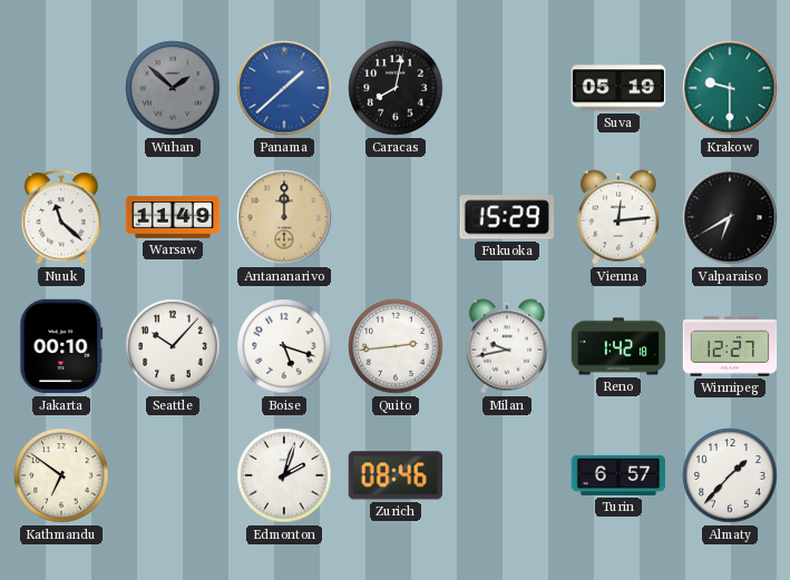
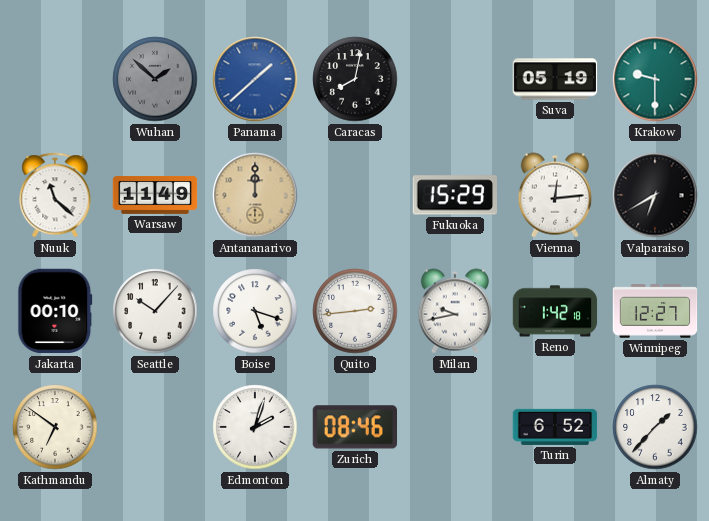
Turin: 6:57 -> 6:52
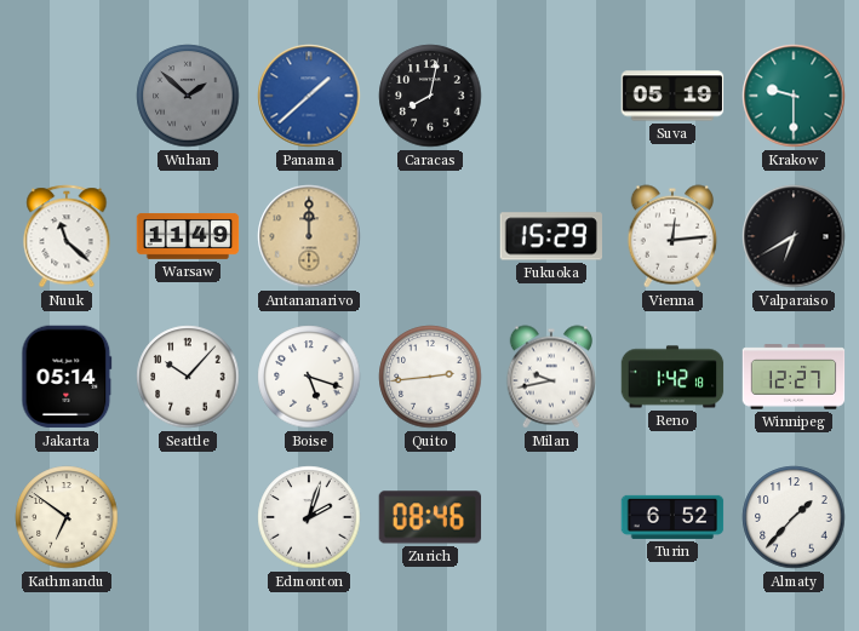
Jakarta: 00:10 -> 05:14
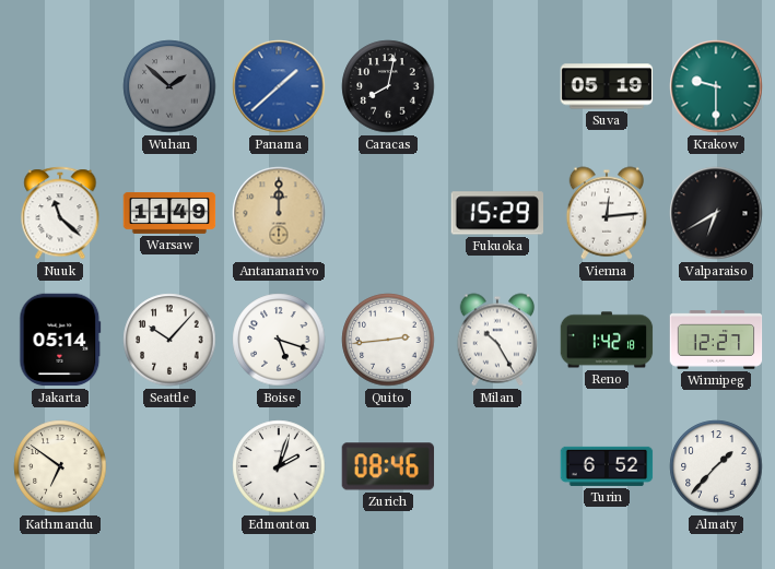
Milan: 9:43 -> 10:25
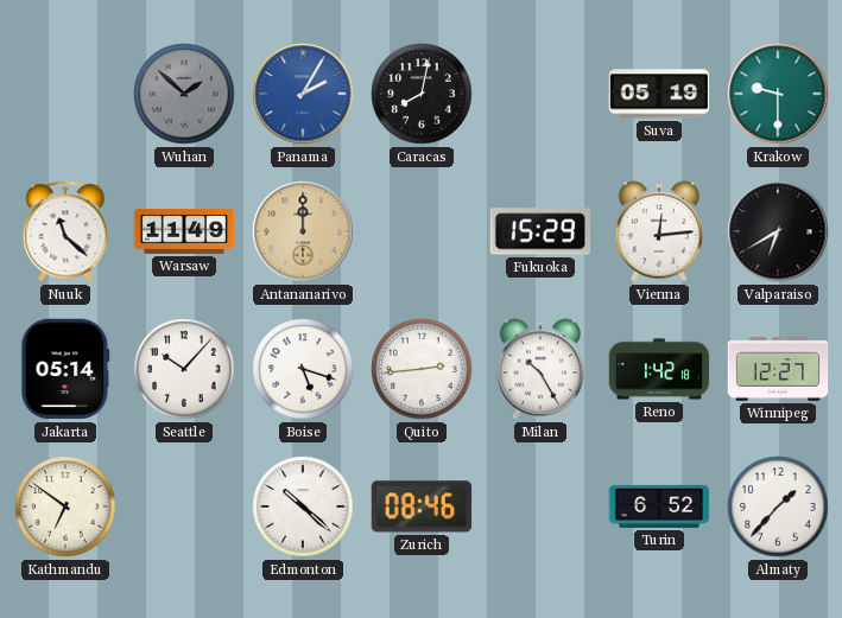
Panama: 1:38 -> 2:05
Edmonton: 2:03 -> 10:22
